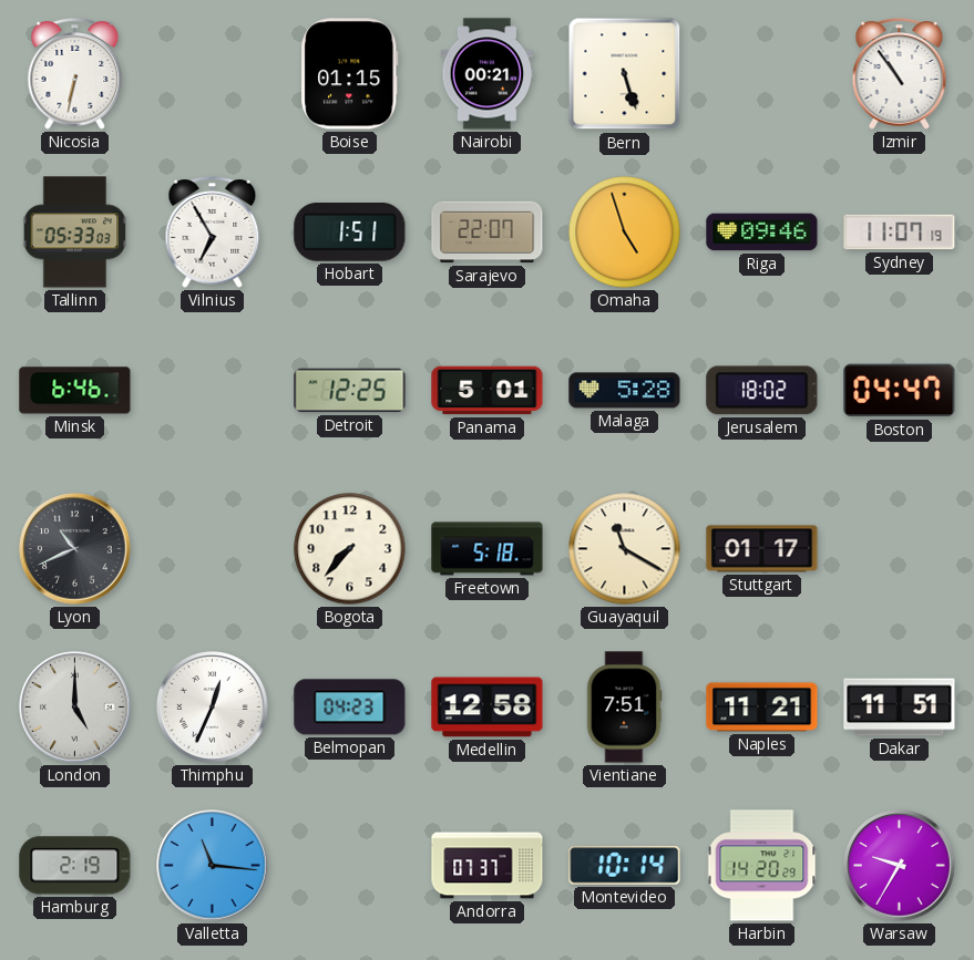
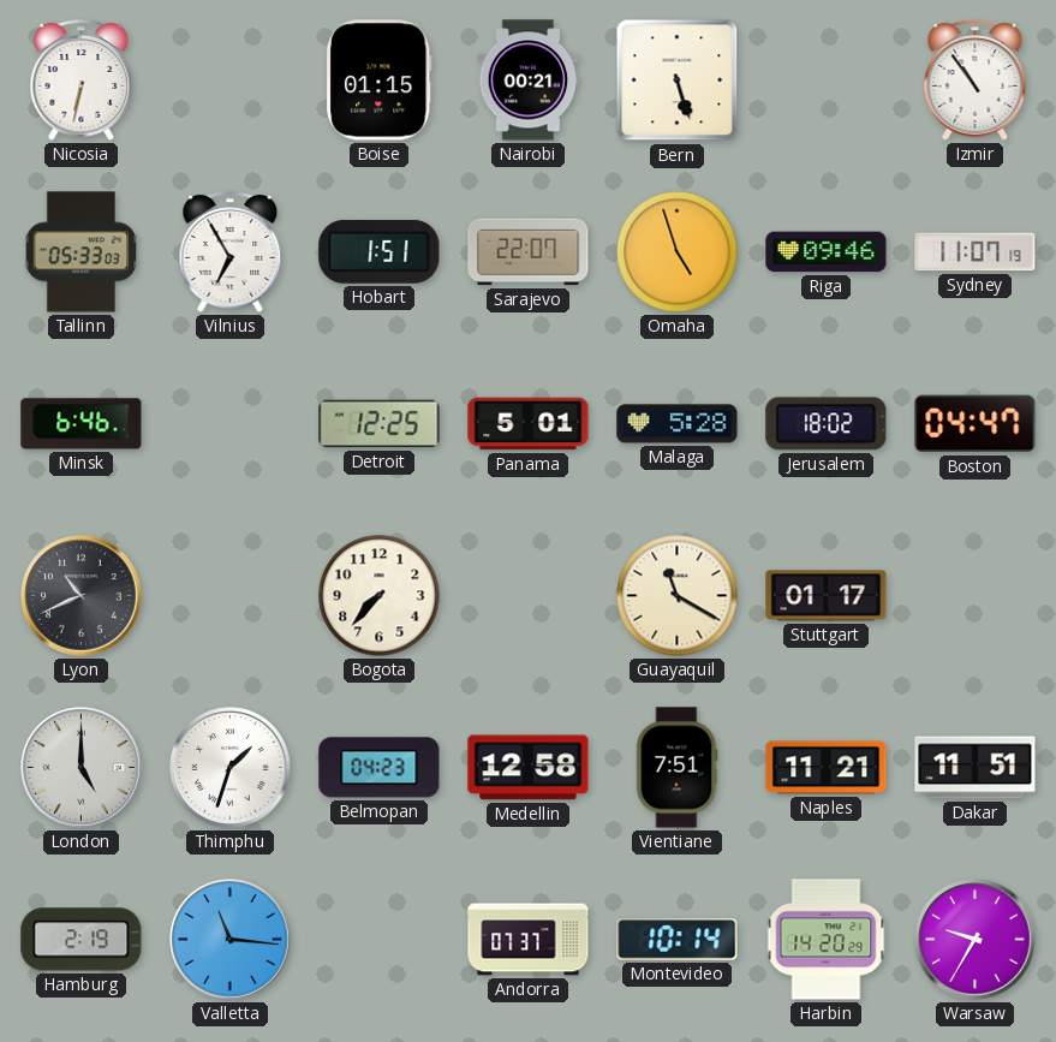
Freetown: 5:18 -> none
Thimphu: 12:34 -> 1:33
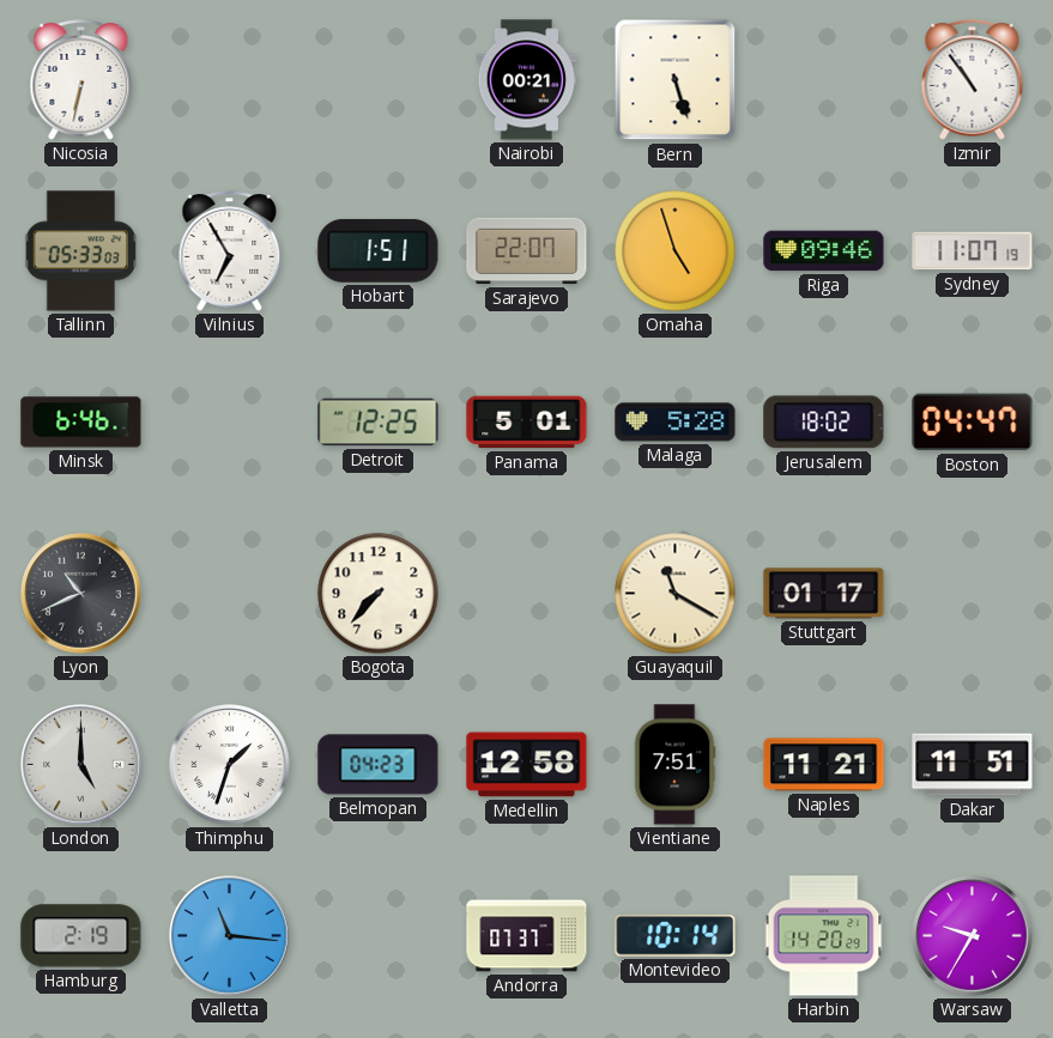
Boise: 01:15 -> none
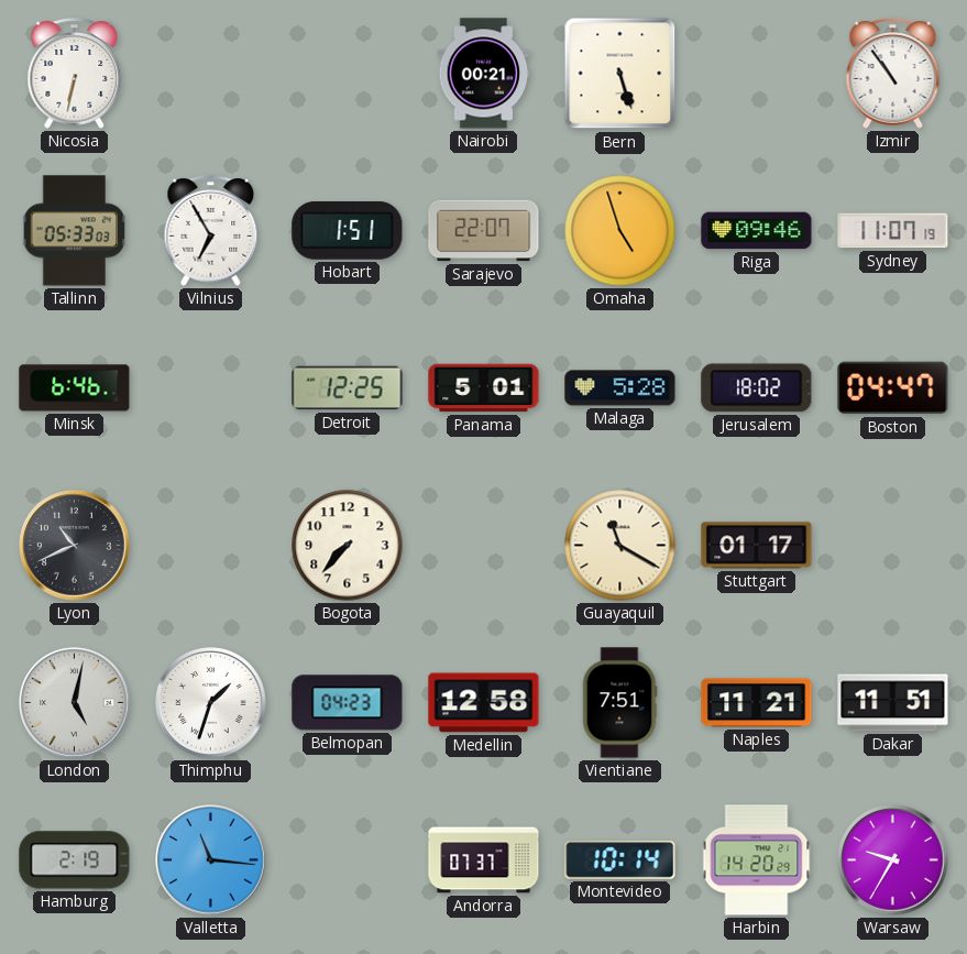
London: 5:00 -> 5:02
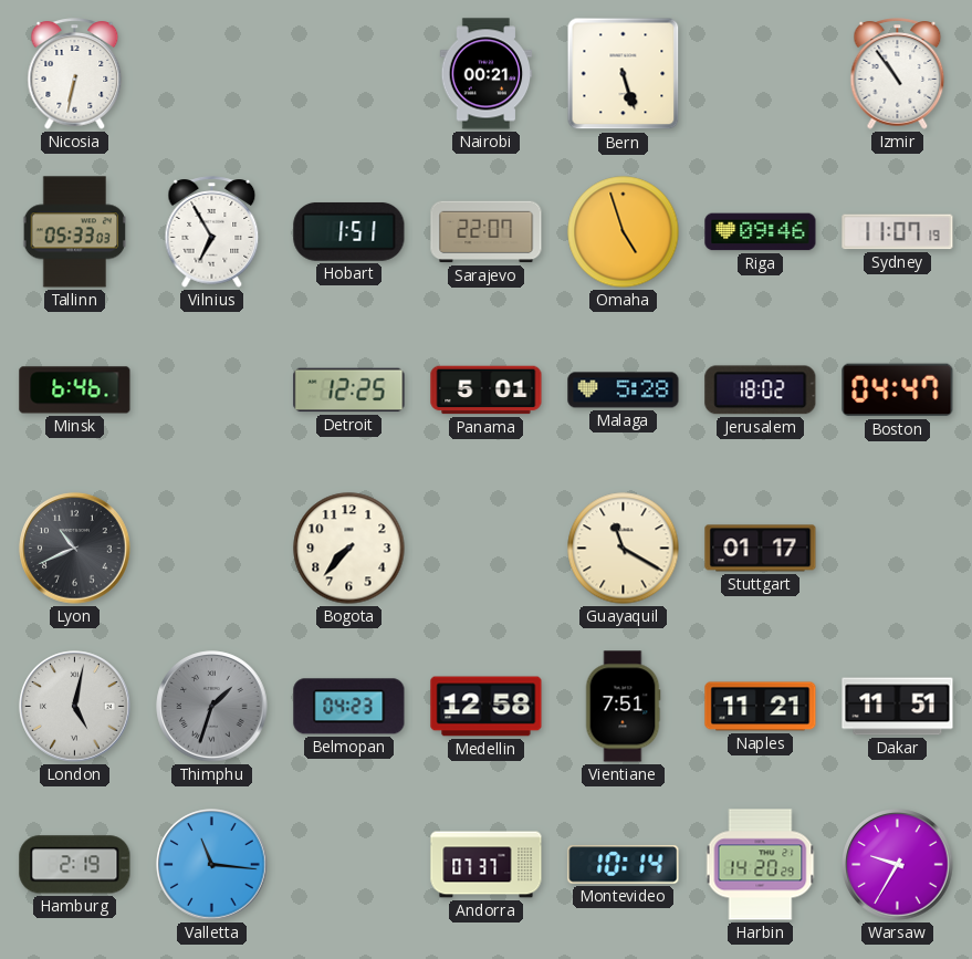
Thimphu dial: white -> grey
